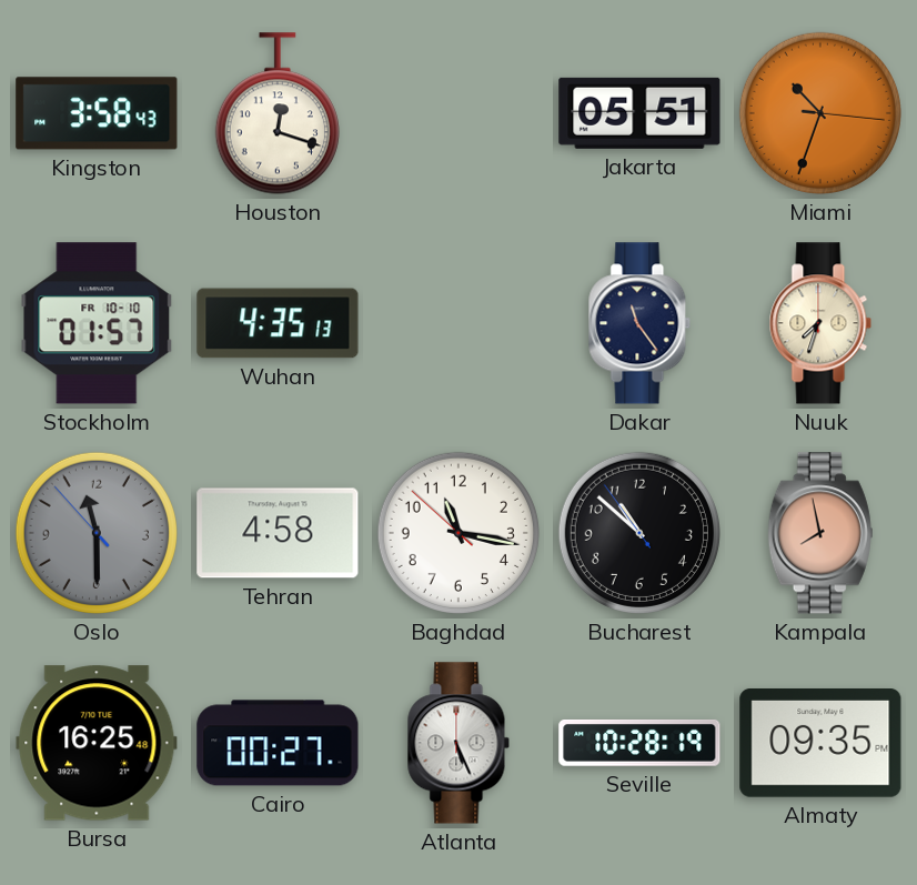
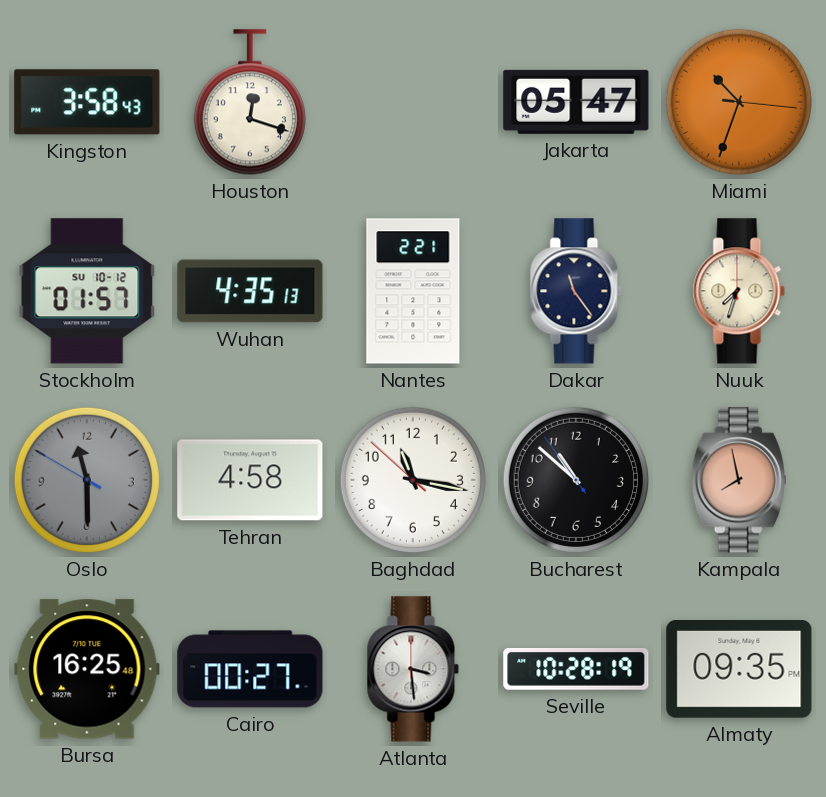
Jakarta: 05:51 -> 05:47
Stockholm date: FR 10-10 -> SU 10-12
Nantes: none -> 2:21
Oslo: 11:29:53 -> 11:29:50
Atlanta: 5:26 -> 3:29
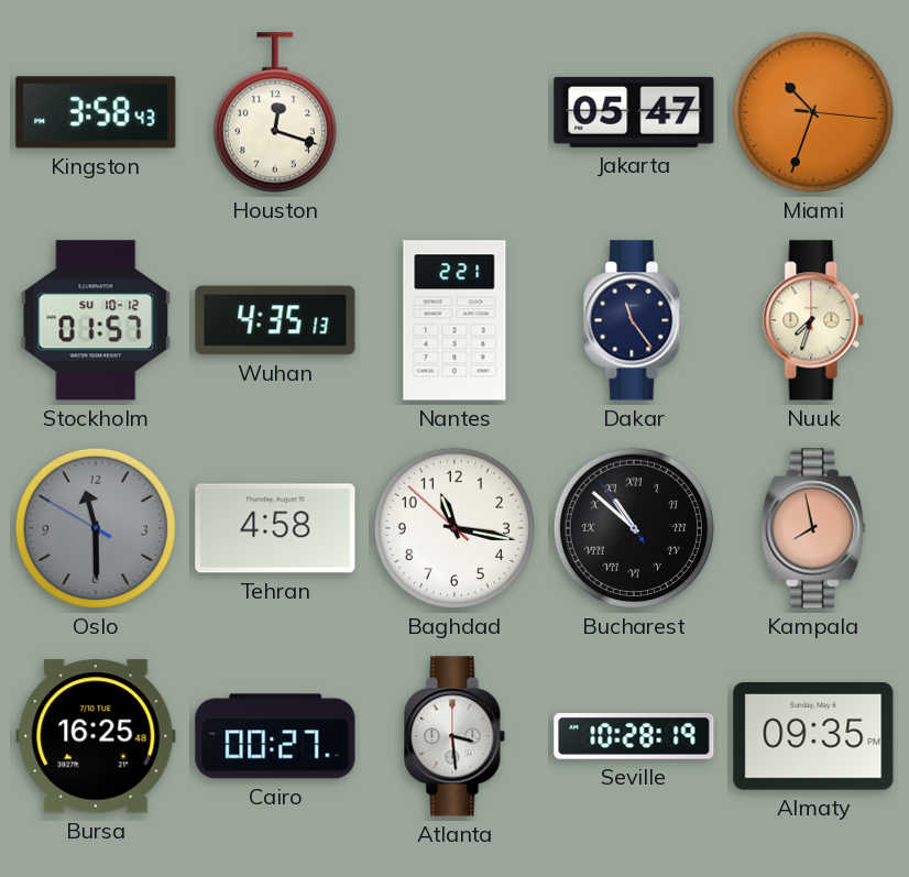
Bucharest numerals: Arabic -> Roman
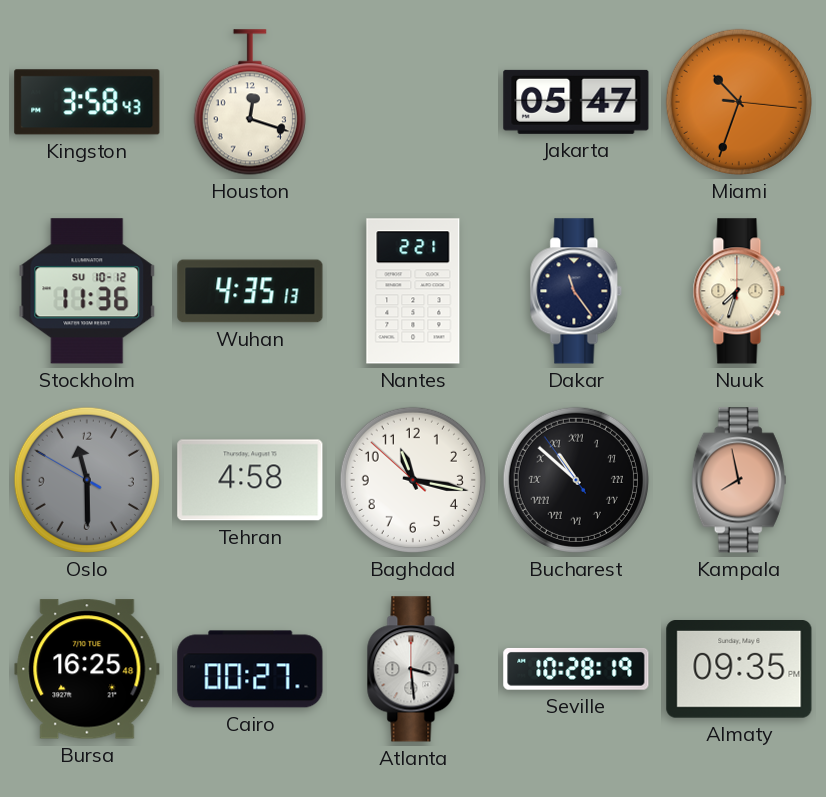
Stockholm: 01:57 -> 11:36
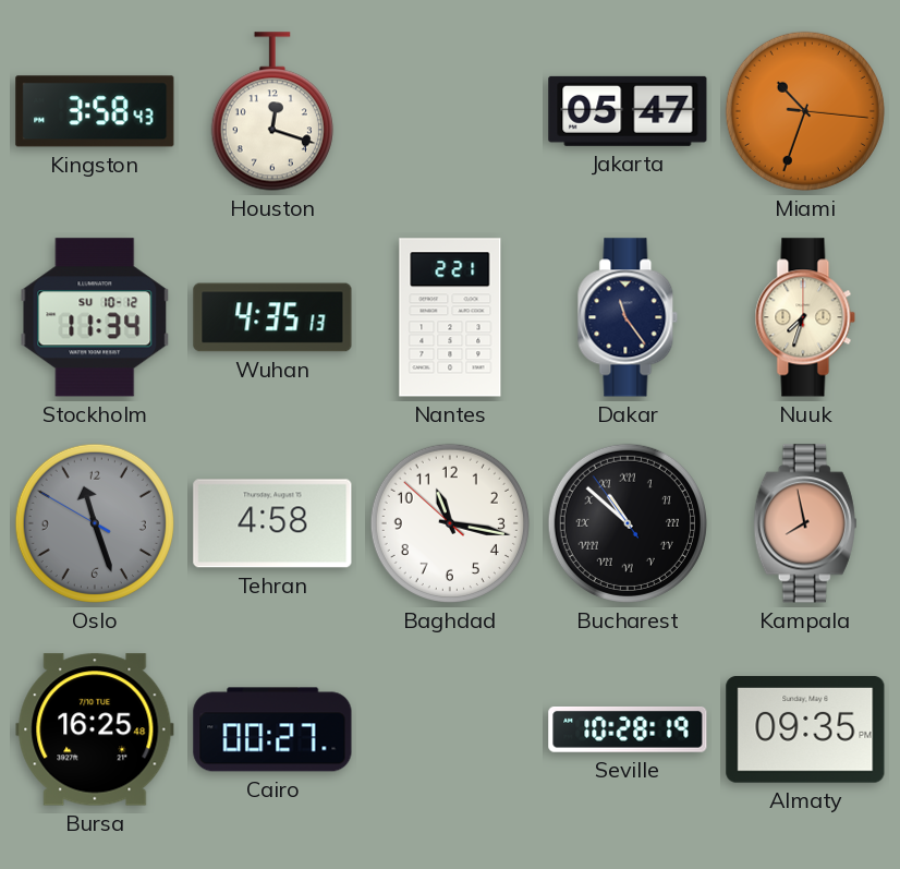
Stockholm: 11:36 -> 11:34
Oslo: 11:29 -> 11:26
Atlanta: 3:29 -> none
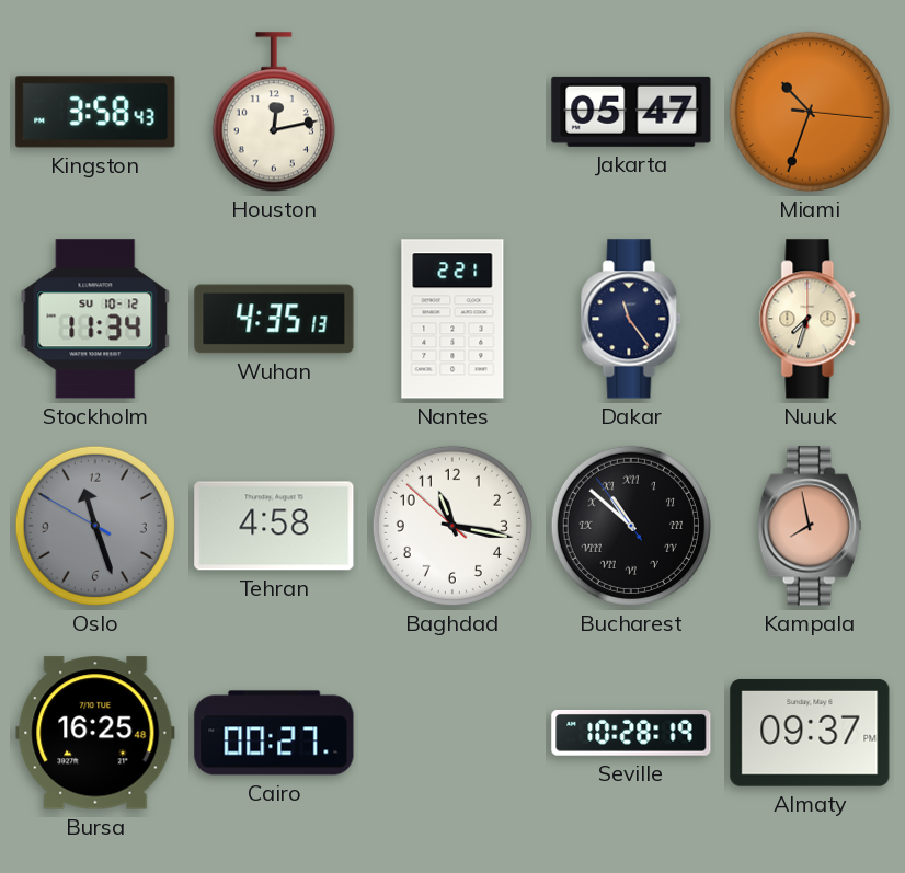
Houston: 12:18 -> 12:13
Almaty: 09:35 -> 09:37
